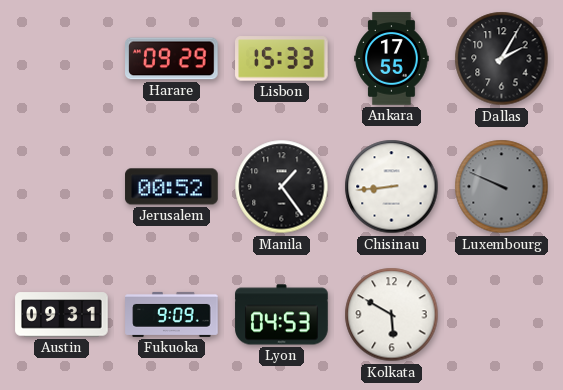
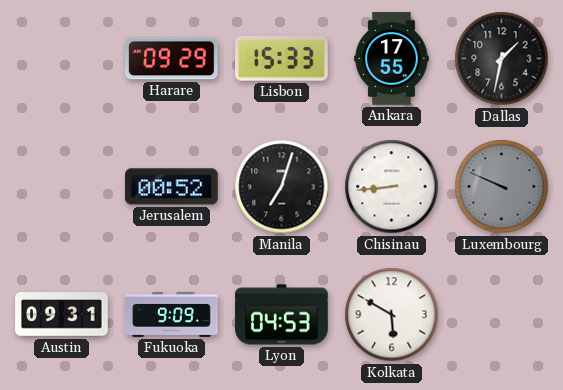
Dallas: 2:05 -> 1:32
Manila: 1:24 -> 7:03
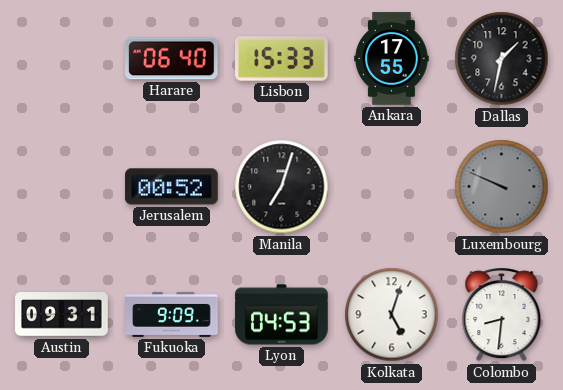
Harare: 09:29 -> 06:40
Chisinau: 8:44 -> none
Kolkata: 5:50 -> 5:03
Colombo: none -> 8:31
